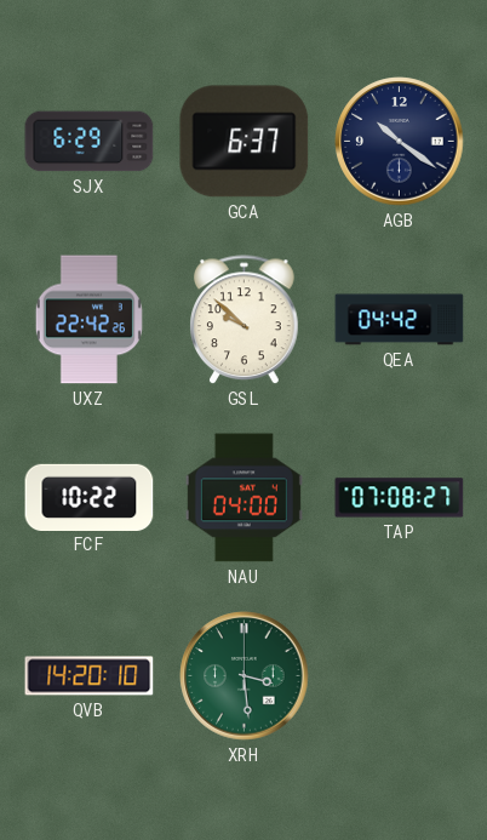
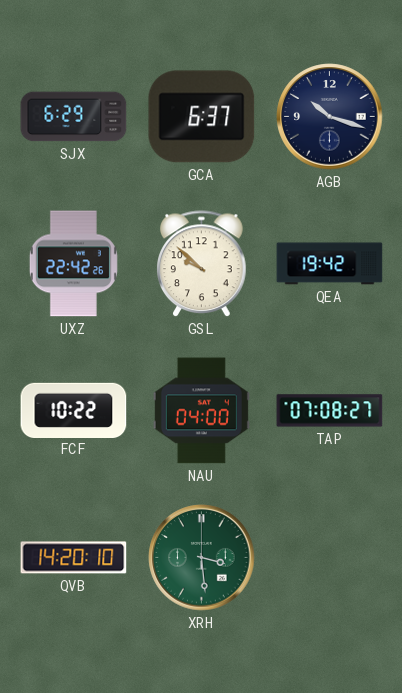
AGB: 10:21 -> 10:18
QEA: 04:42 -> 19:42
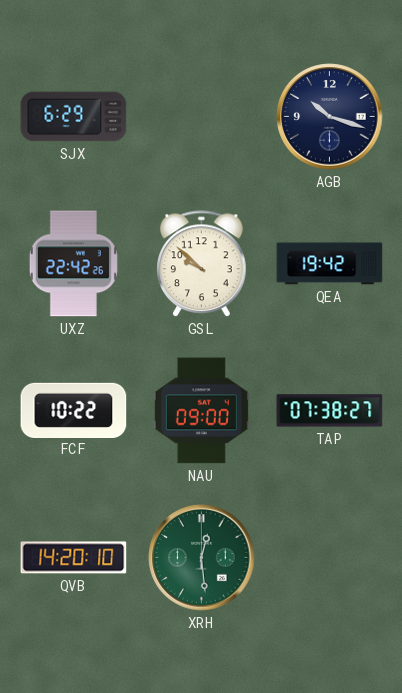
GCA: 6:37 -> none
NAU: 04:00 -> 09:00
TAP: 07:08 -> 07:38
XRH: 3:29 -> 12:29
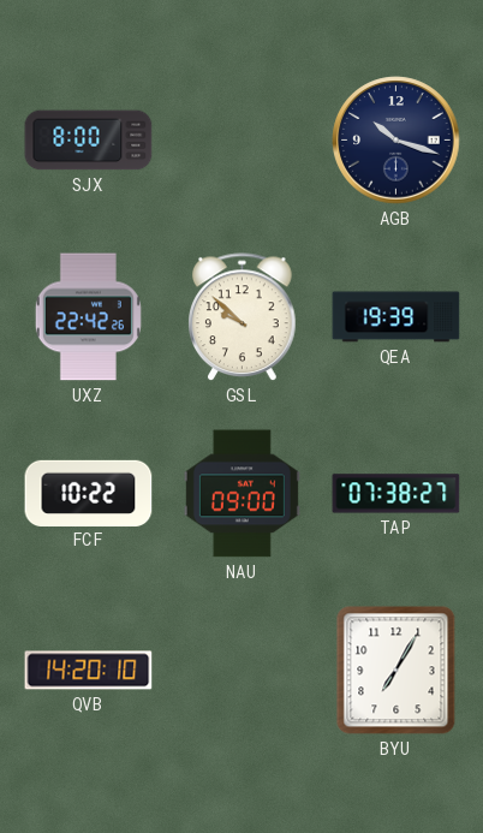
SJX: 6:29 -> 8:00
QEA: 19:42 -> 19:39
XRH: 12:29 -> none
BYU: none -> 7:05
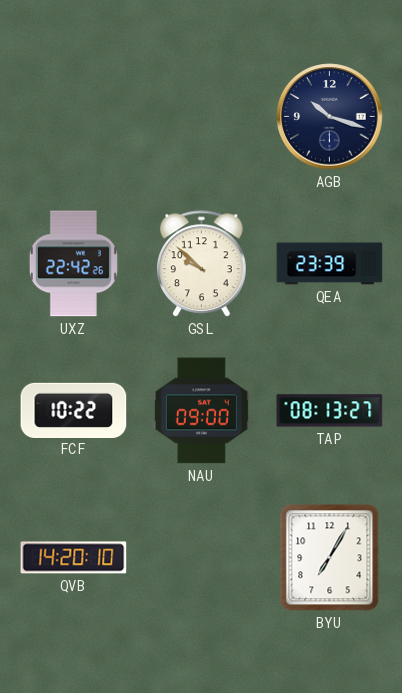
SJX: 8:00 -> none
QEA: 19:39 -> 23:39
TAP: 07:38 -> 08:13
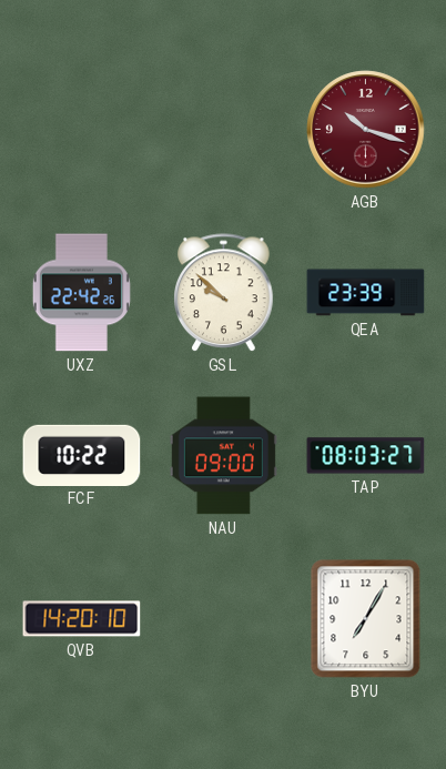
AGB dial: navy -> burgundy
TAP: 08:13 -> 08:03
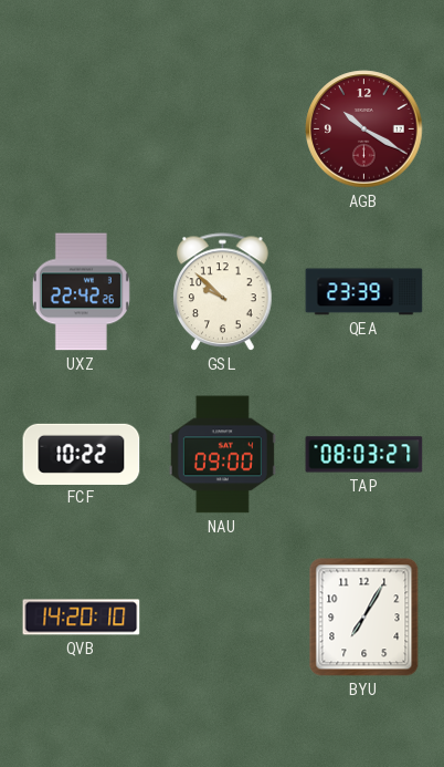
AGB: 10:18 -> 10:20
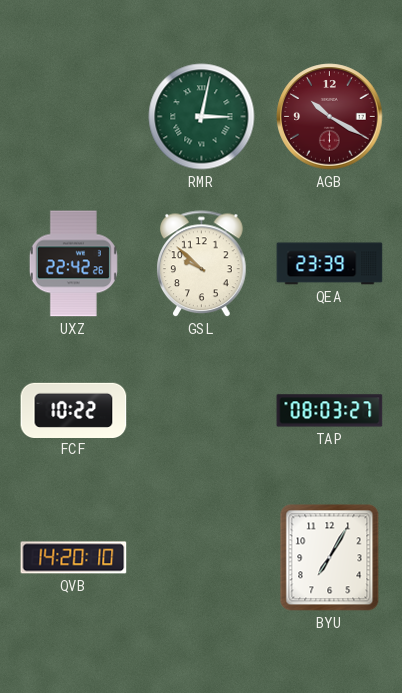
RMR: none -> 3:02
NAU: 09:00 -> none
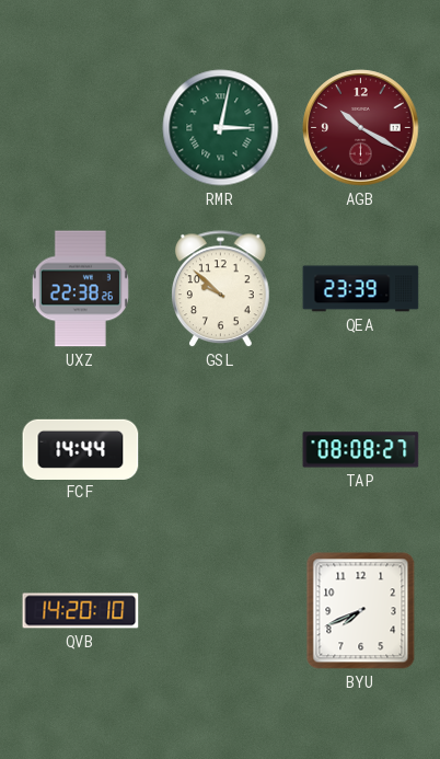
UXZ: 22:42 -> 22:38
FCF: 10:22 -> 14:44
TAP: 08:03 -> 08:08
BYU: 7:05 -> 7:41
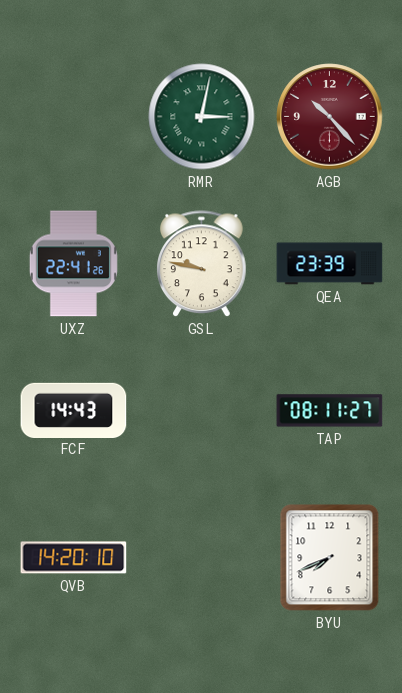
AGB: 10:20 -> 10:23
UXZ: 22:38 -> 22:41
GSL: 9:52 -> 9:47
FCF: 14:44 -> 14:43
TAP: 08:08 -> 08:11
